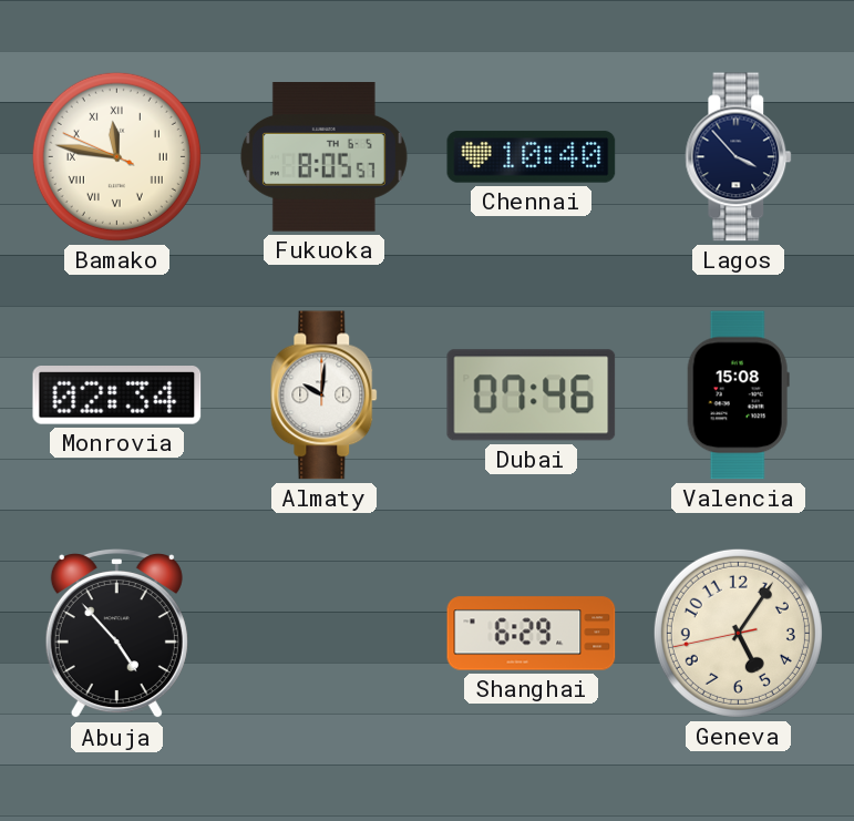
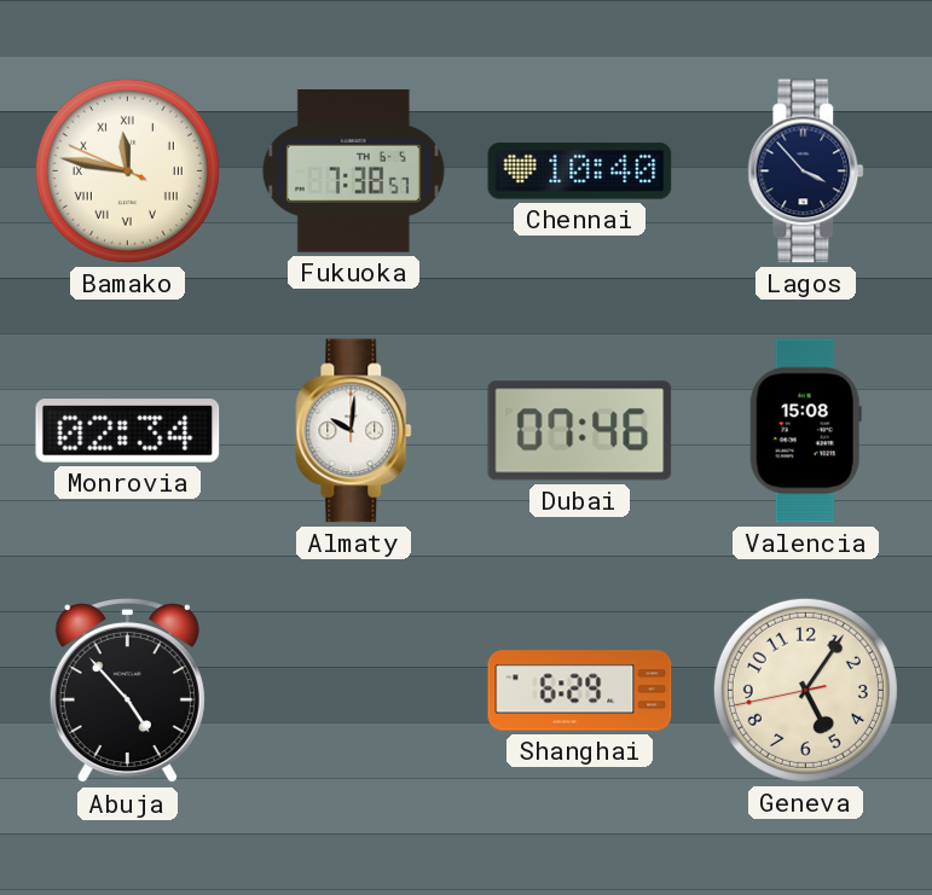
Fukuoka: 8:05 -> 7:38
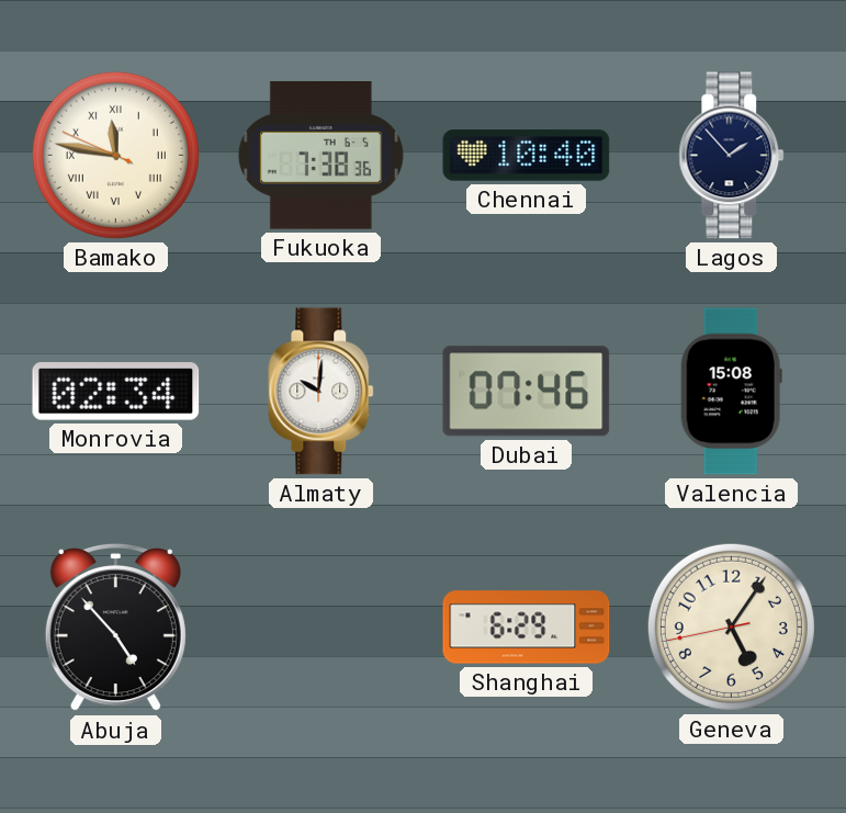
Fukuoka: 7:38:57 -> 7:38:36
Lagos: 3:53 -> 1:53
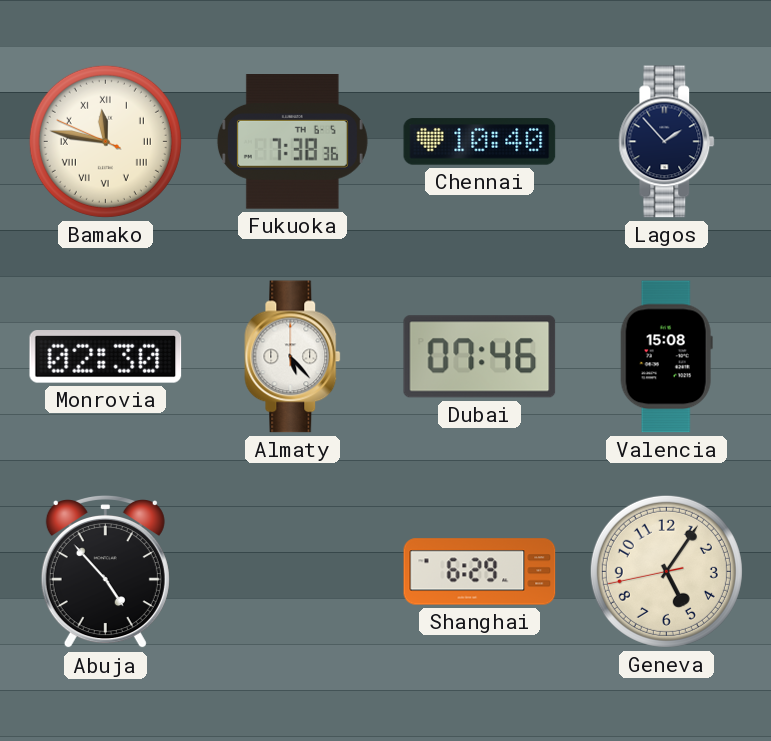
Monrovia: 02:34 -> 02:30
Almaty: 10:01 -> 5:23
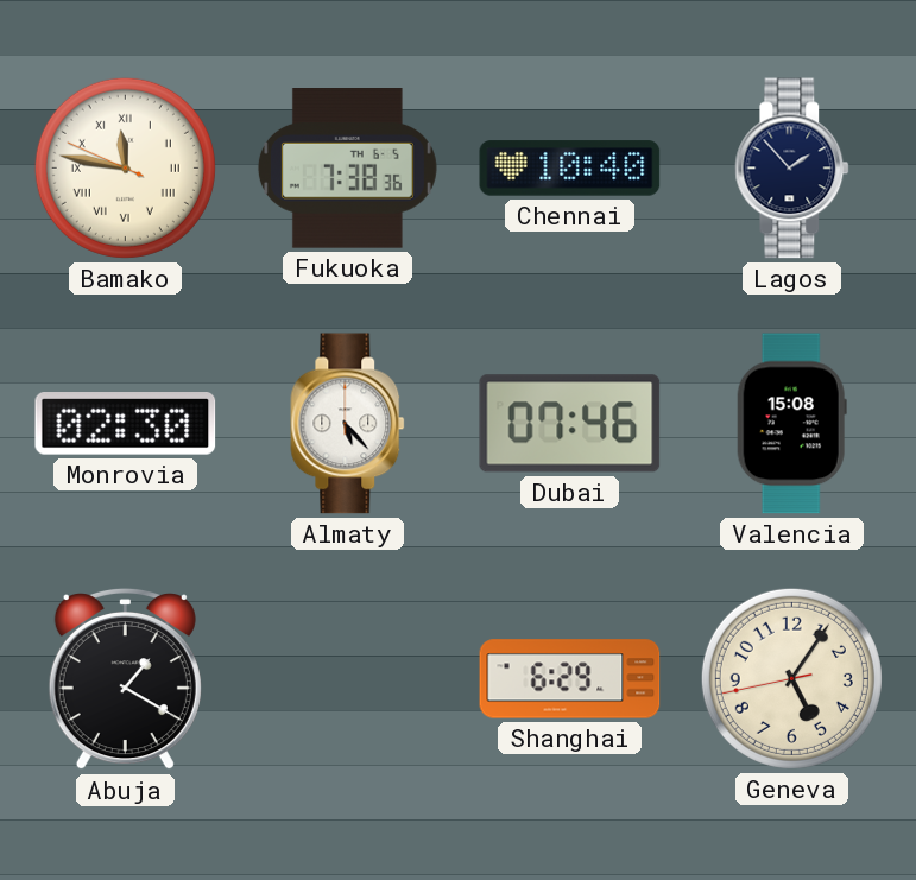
Abuja: 4:53 -> 1:20
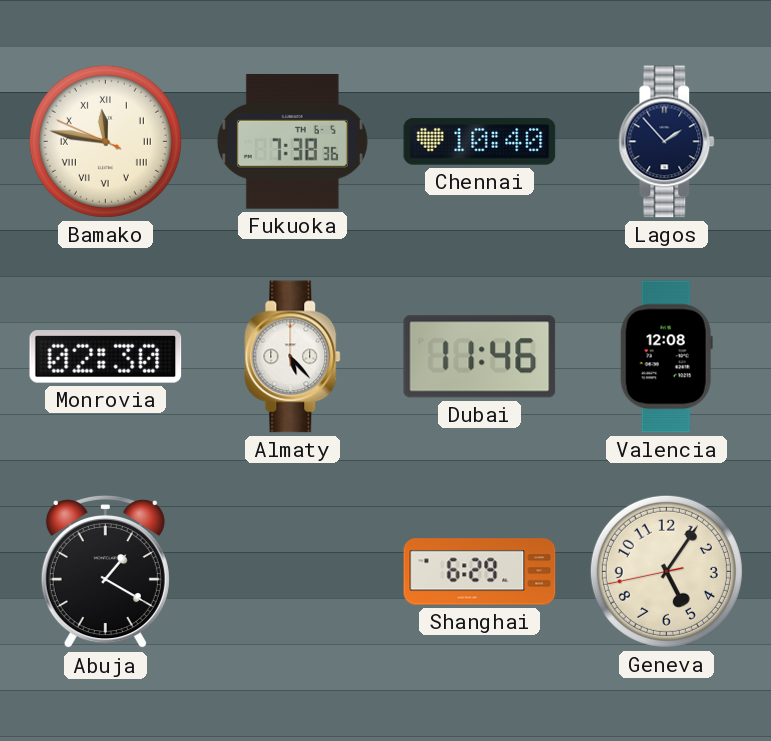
Dubai: 07:46 -> 11:46
Valencia: 15:08 -> 12:08
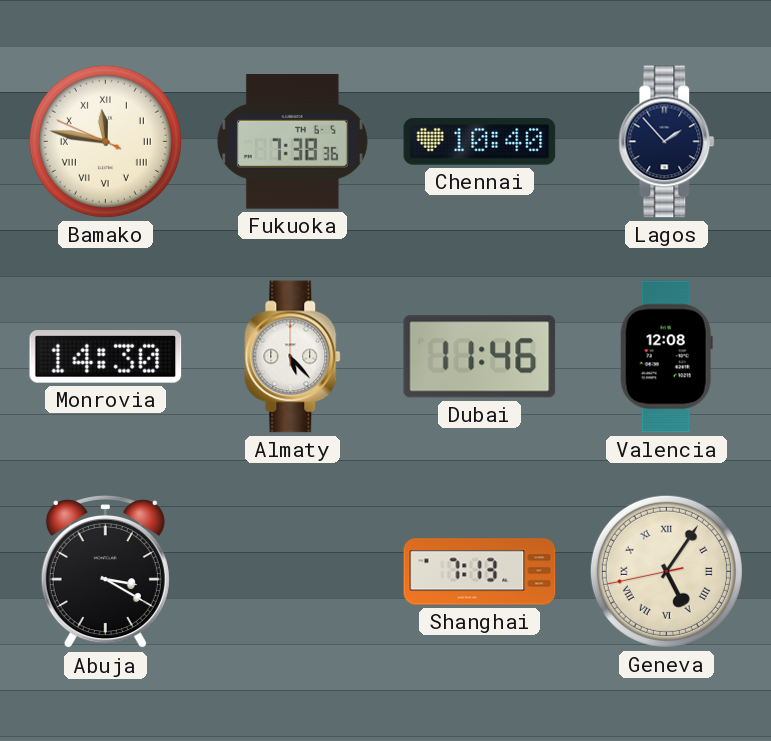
Monrovia: 02:30 -> 14:30
Abuja: 1:20 -> 3:20
Shanghai: 6:29 -> 7:13
Geneva numerals: Arabic -> Roman
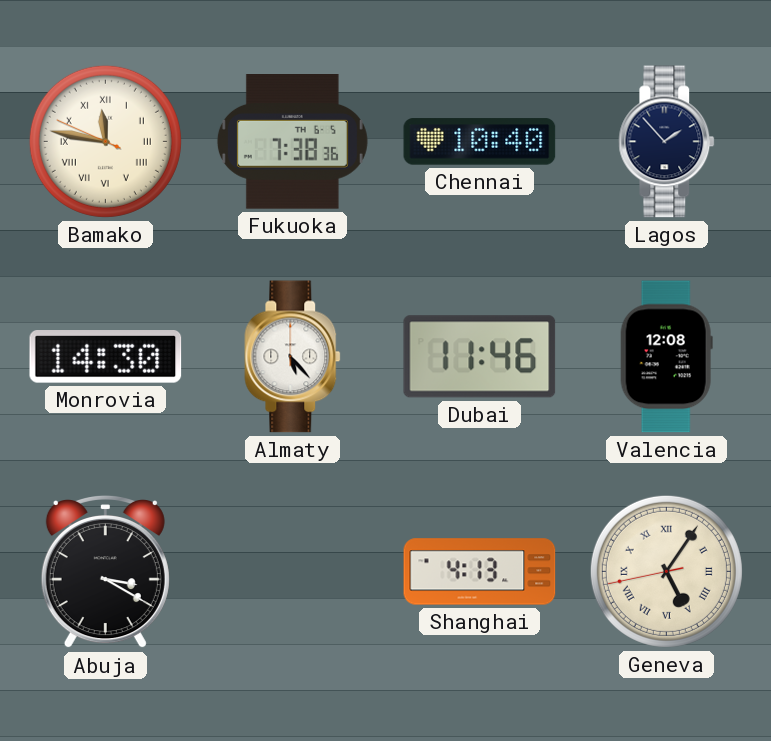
Shanghai: 7:13 -> 4:13
